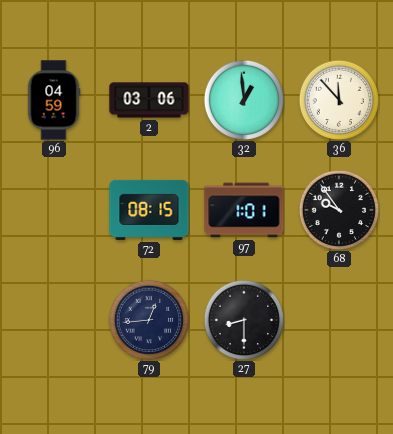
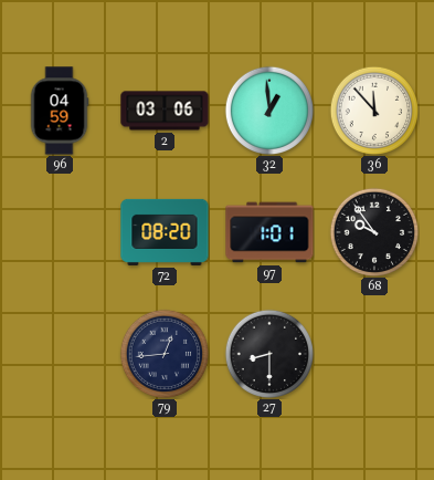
72: 08:15 -> 08:20
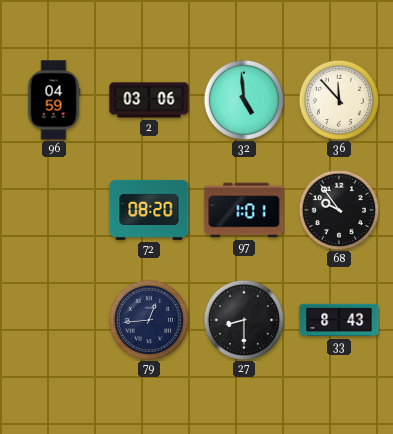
32: 12:59 -> 4:59
33: none -> 8:43
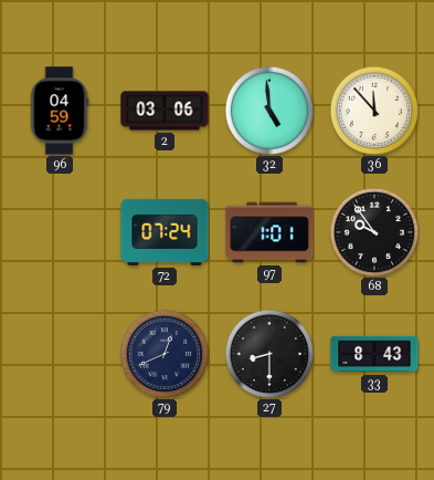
72: 08:20 -> 07:24
79: 12:44 -> 12:41
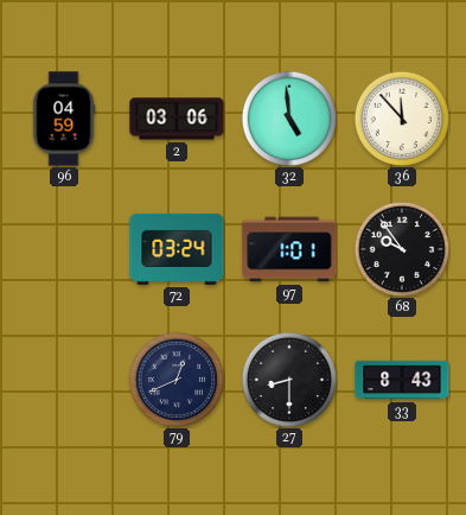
72: 07:24 -> 03:24
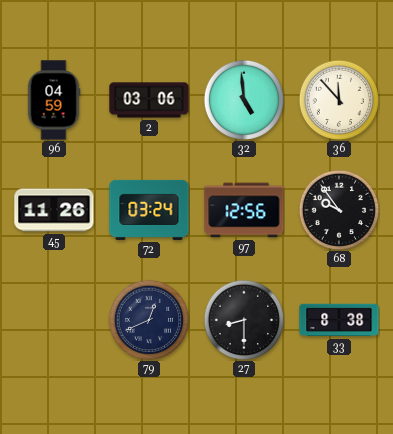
45: none -> 11:26
97: 1:01 -> 12:56
33: 8:43 -> 8:38
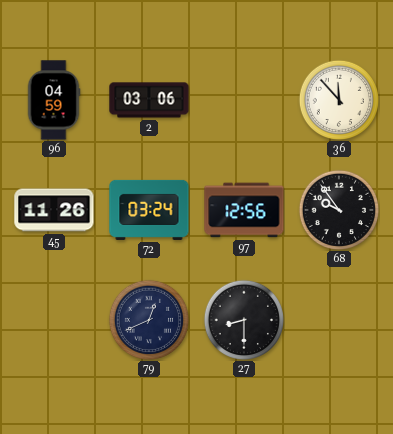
32: 4:59 -> none
33: 8:38 -> none
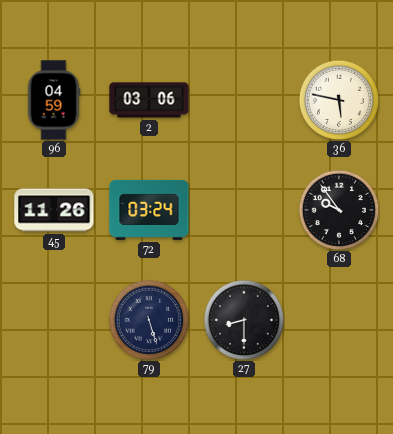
36: 11:53 -> 5:47
97: 12:56 -> none
79: 12:41 -> 5:27
